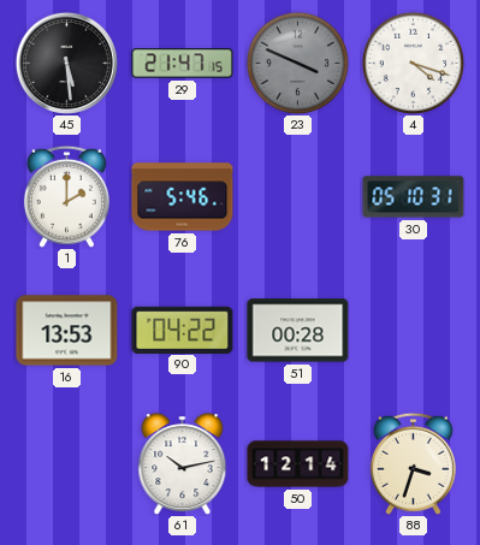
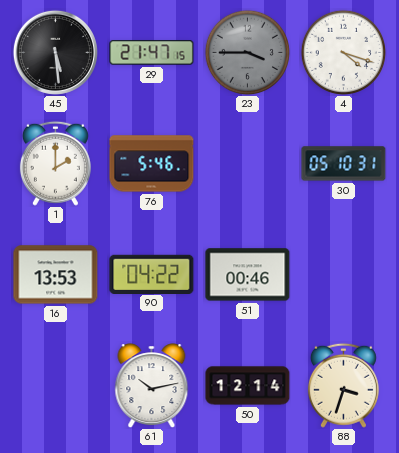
23: 3:49 -> 3:45
51: 00:28 -> 00:46
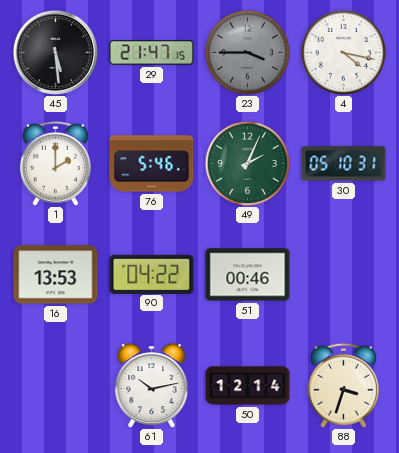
4: 4:18 -> 4:17
49: none -> 2:04
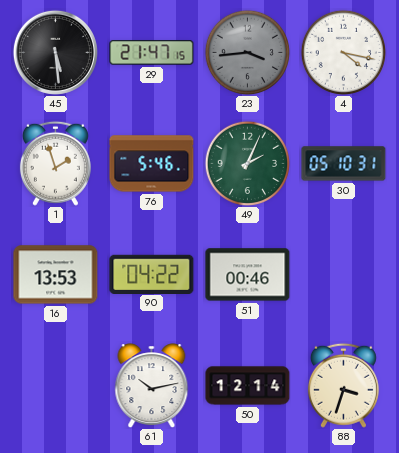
23: 3:45 -> 3:44
1: 2:00 -> 1:57
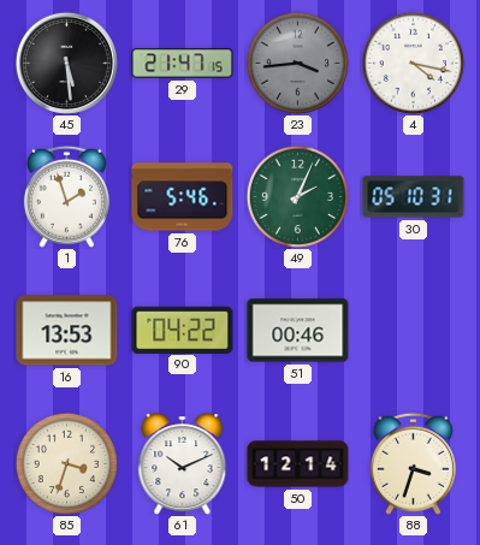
85: none -> 3:33
61: 10:13 -> 10:11
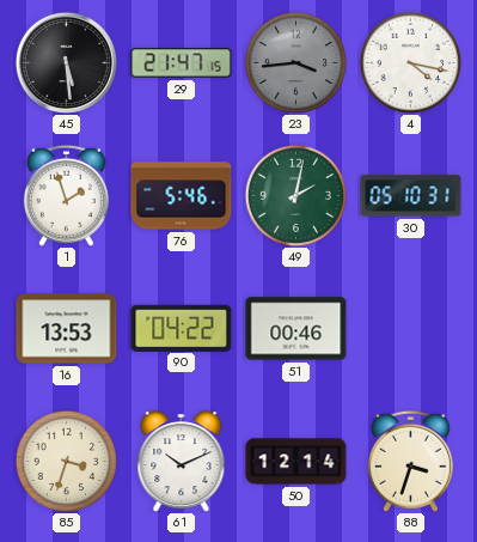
49: 2:04 -> 2:02
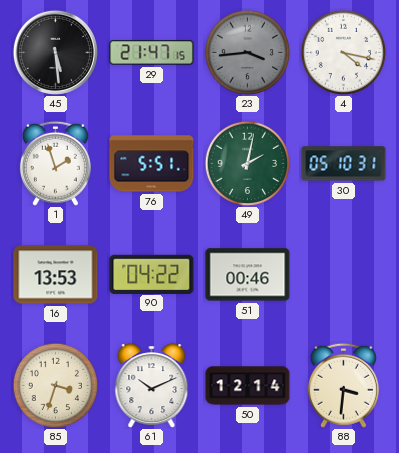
76: 5:46 -> 5:51
88: 3:33 -> 3:31
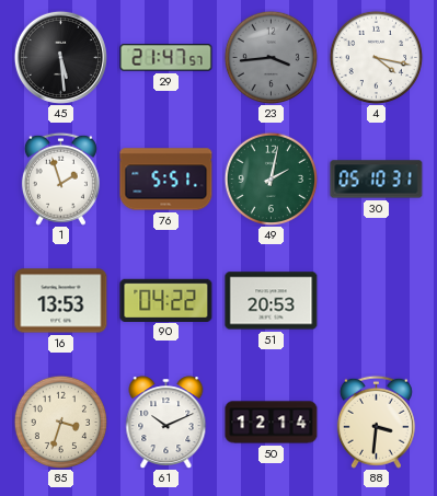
29: 21:47:15 -> 21:47:57
51: 00:46 -> 20:53
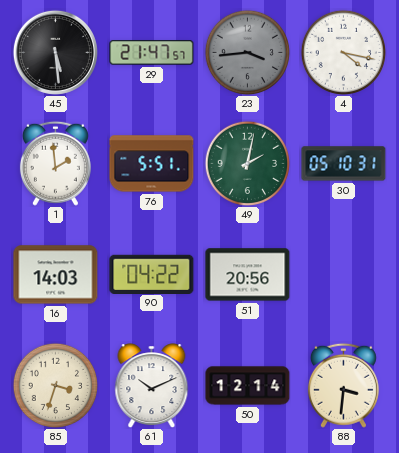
1: 1:57 -> 1:59
16: 13:53 -> 14:03
51: 20:53 -> 20:56
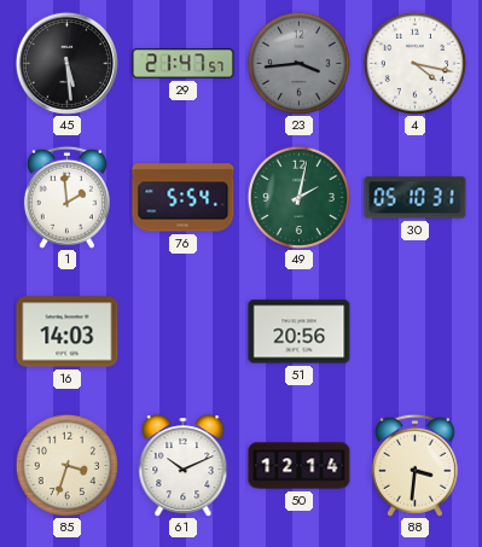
76: 5:51 -> 5:54
90: 04:22 -> none
